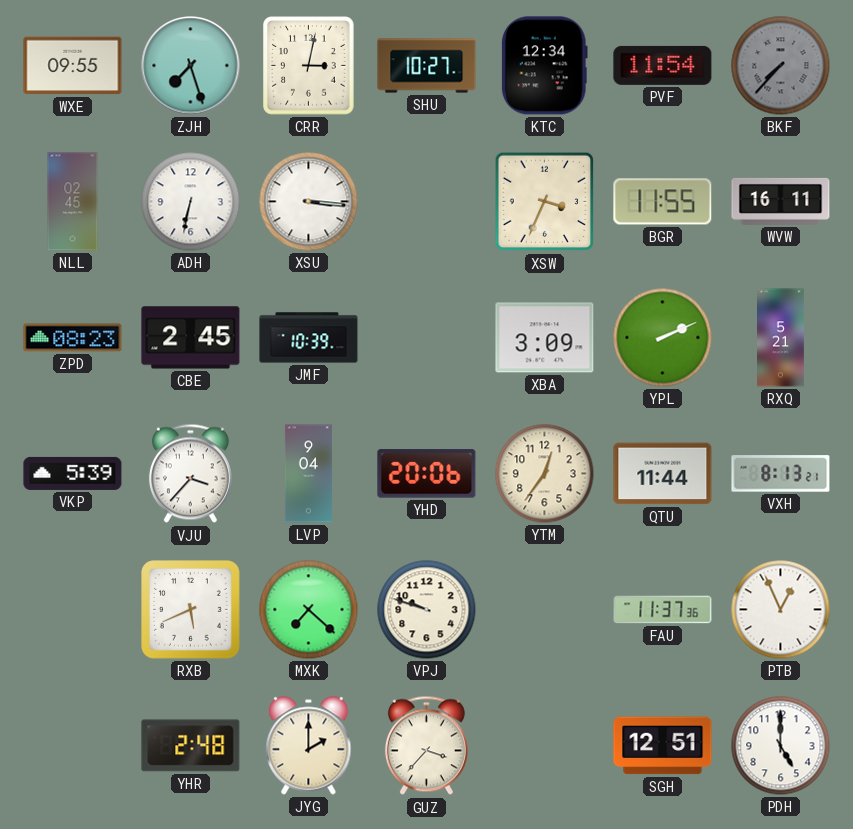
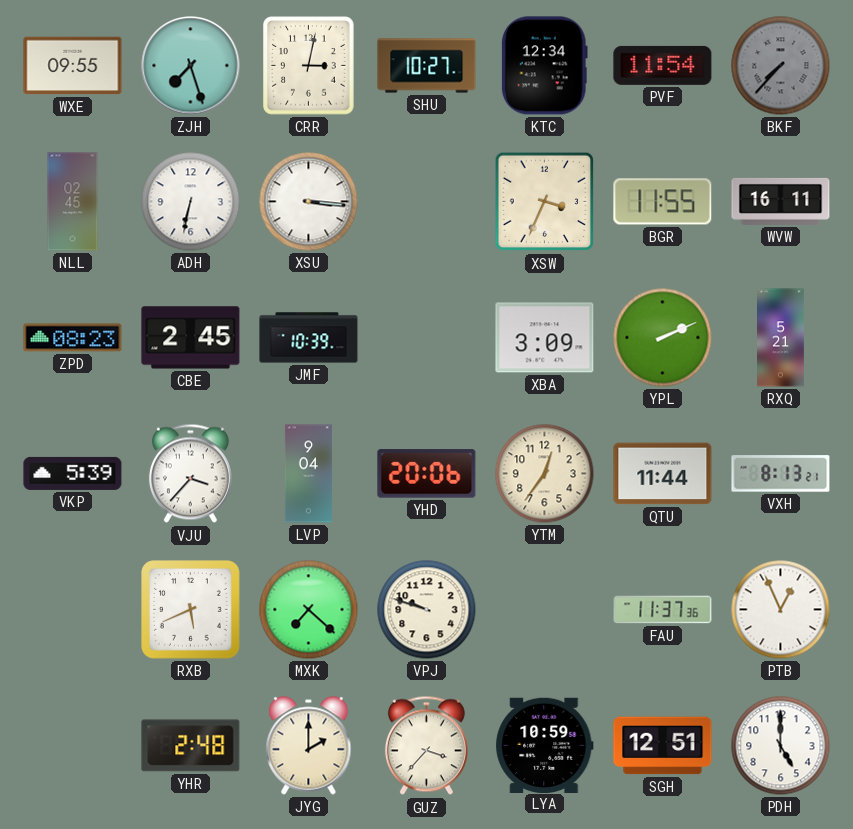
LYA: none -> 10:59
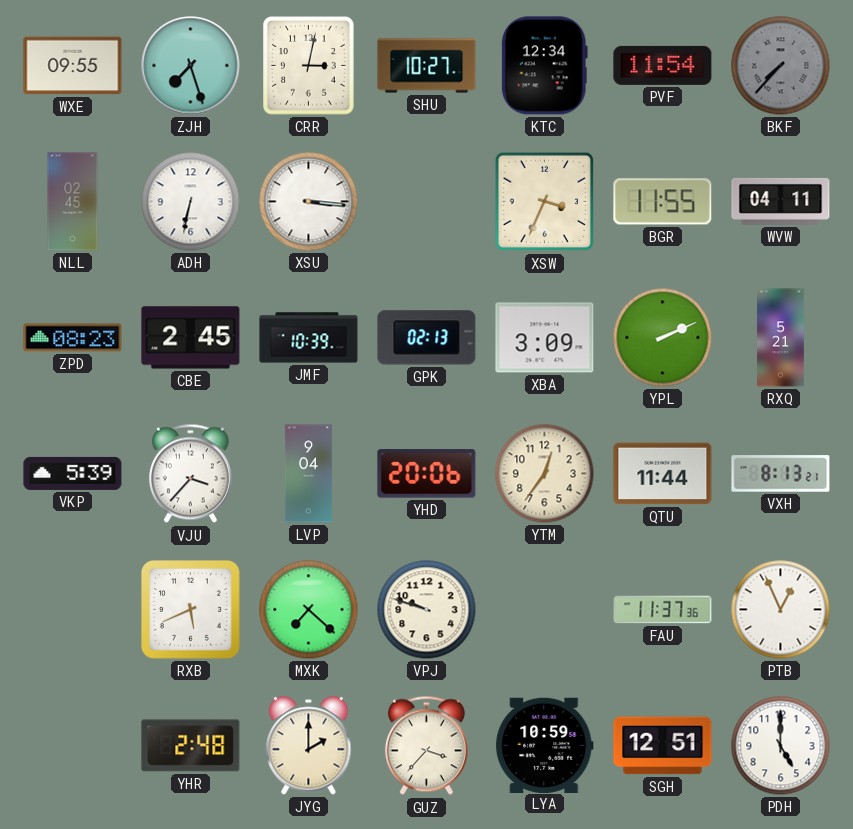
WVW: 16:11 -> 04:11
GPK: none -> 02:13
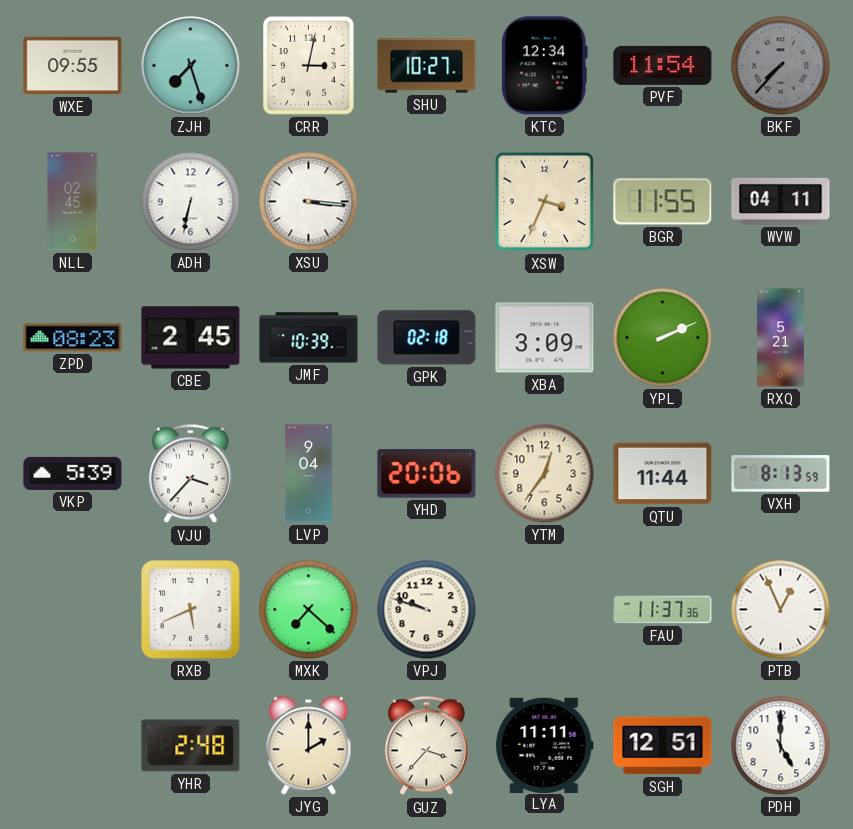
GPK: 02:13 -> 02:18
VXH: 8:13:21 -> 8:13:59
LYA: 10:59 -> 11:11
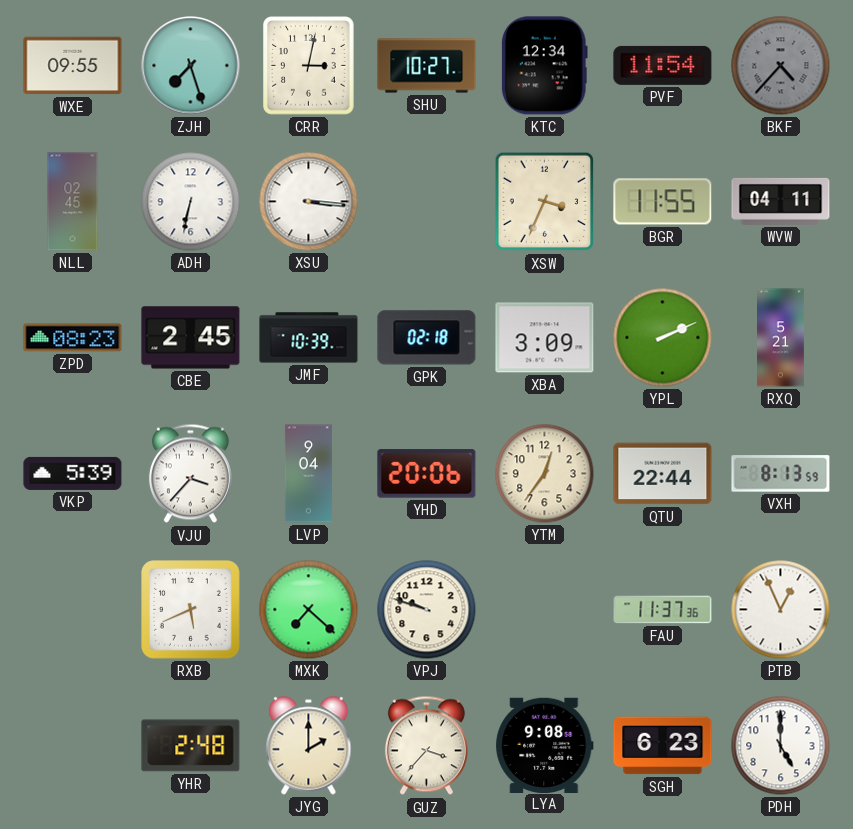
BKF: 7:37 -> 4:37
QTU: 11:44 -> 22:44
LYA: 11:11 -> 9:08
SGH: 12:51 -> 6:23
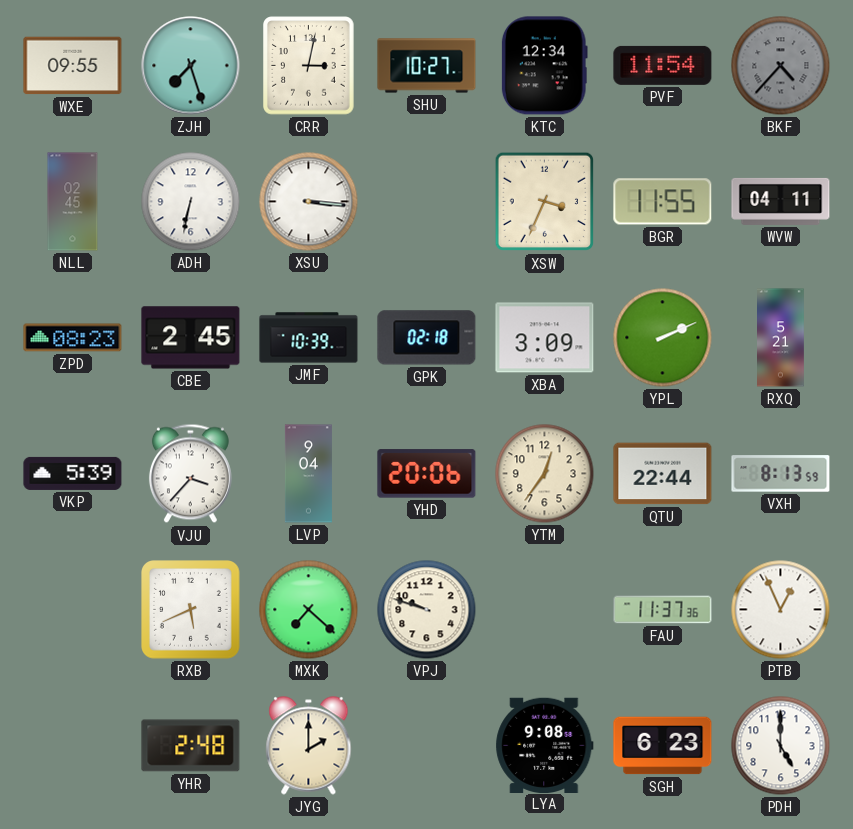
GUZ: 3:37 -> none
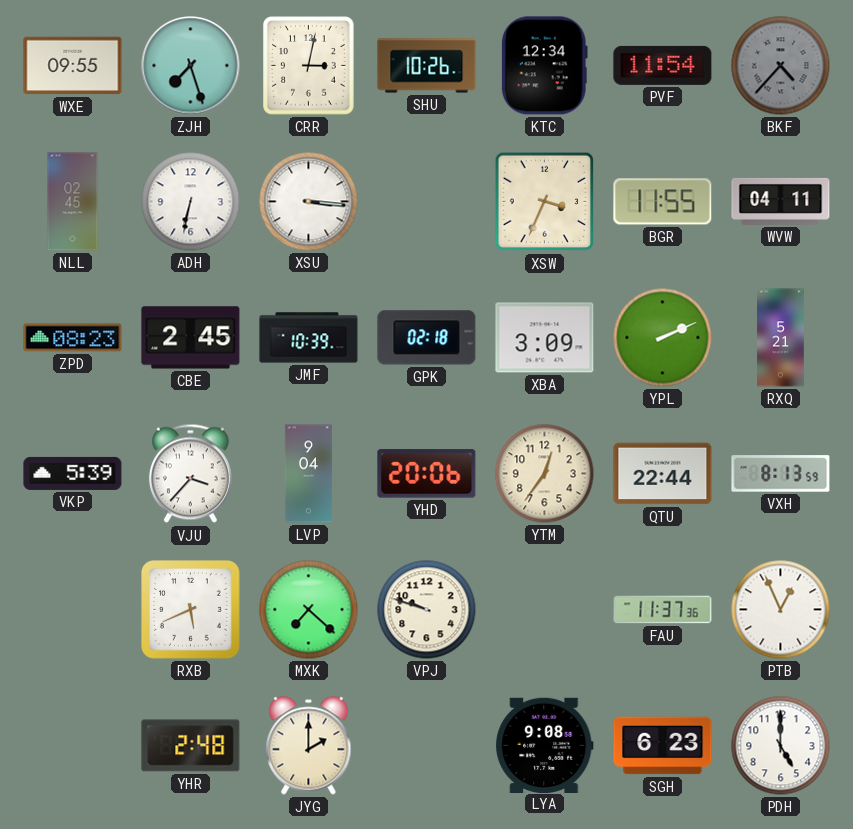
SHU: 10:27 -> 10:26
